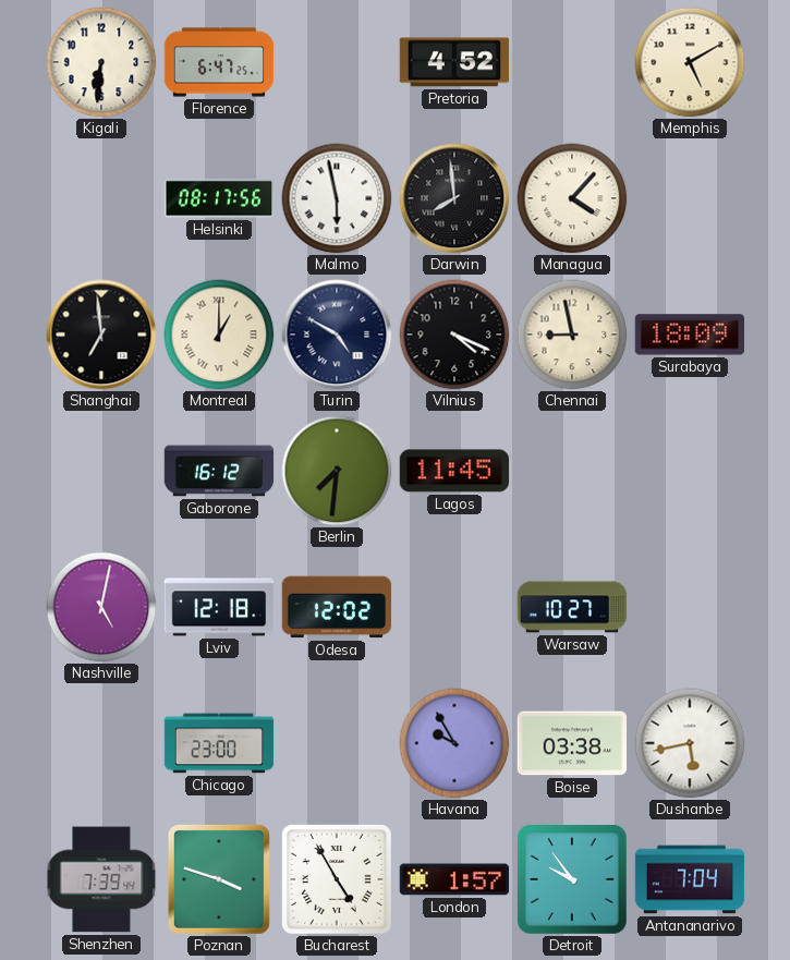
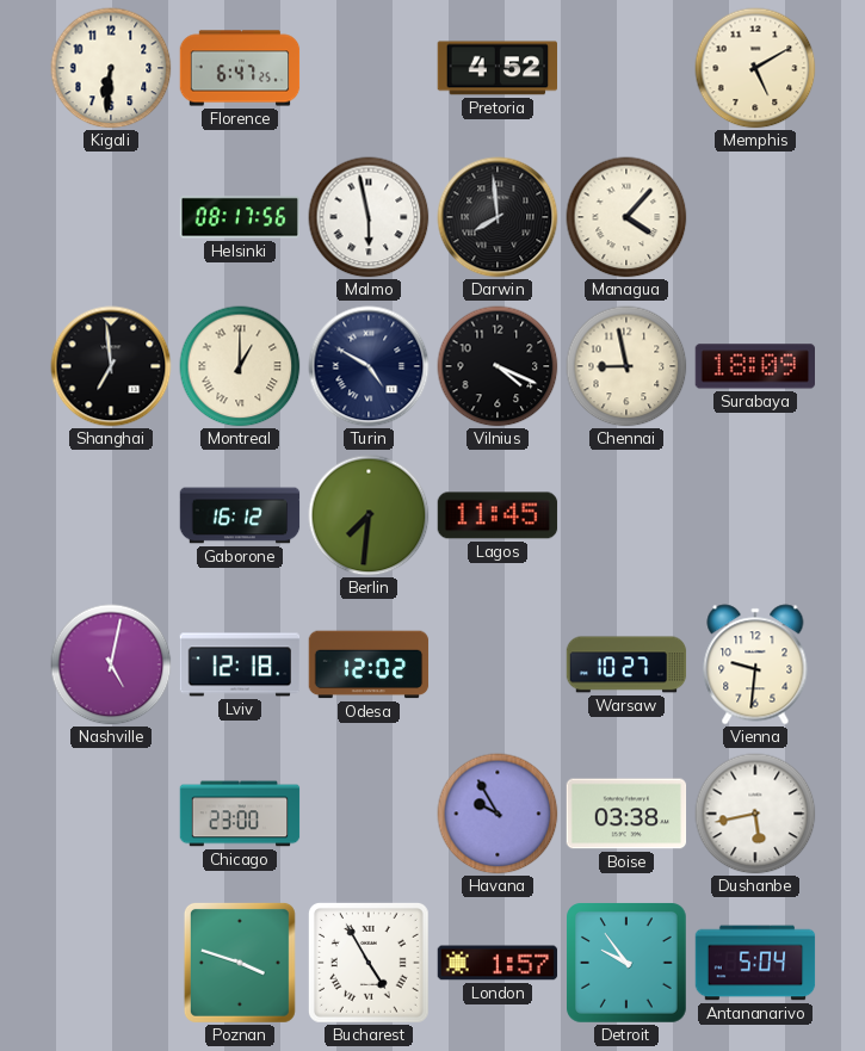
Vienna: none -> 9:31
Shenzhen: 7:39 -> none
Antananarivo: 7:04 -> 5:04
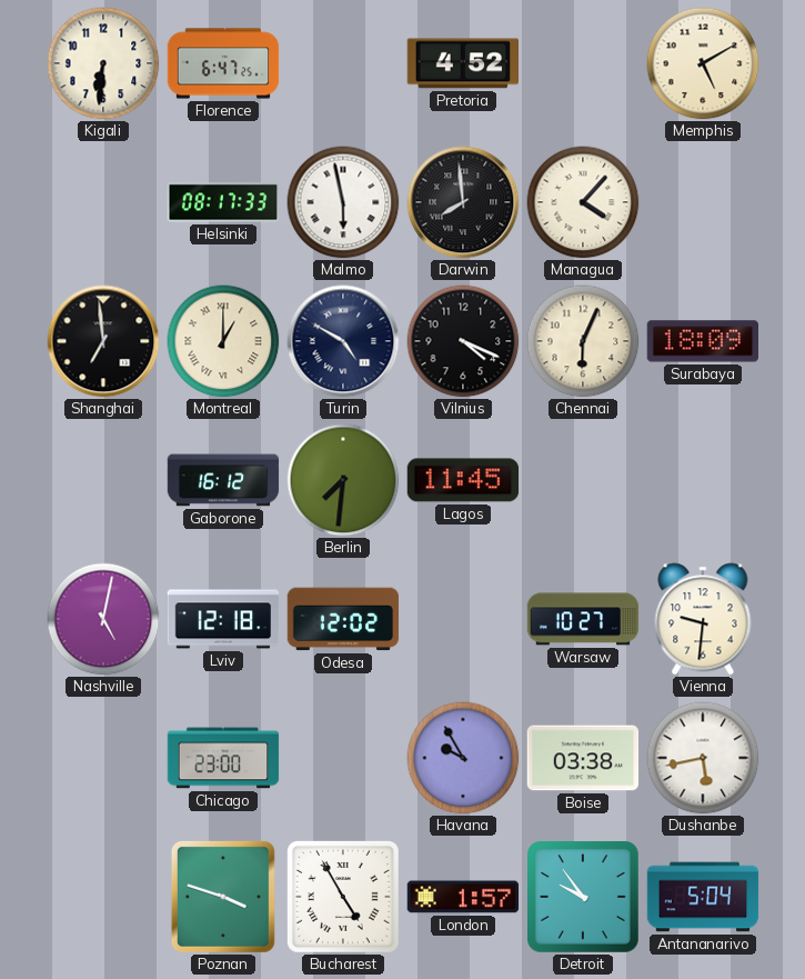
Helsinki: 08:17:56 -> 08:17:33
Chennai: 8:58 -> 6:04
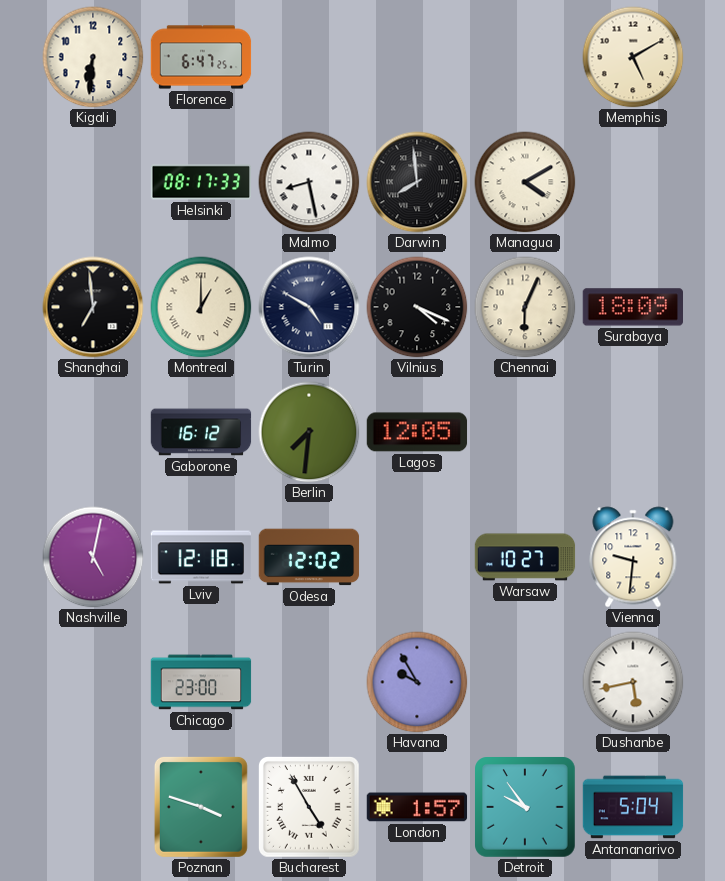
Pretoria: 4:52 -> none
Malmo: 5:58 -> 8:28
Managua: 4:07 -> 4:10
Lagos: 11:45 -> 12:05
Boise: 03:38 -> none
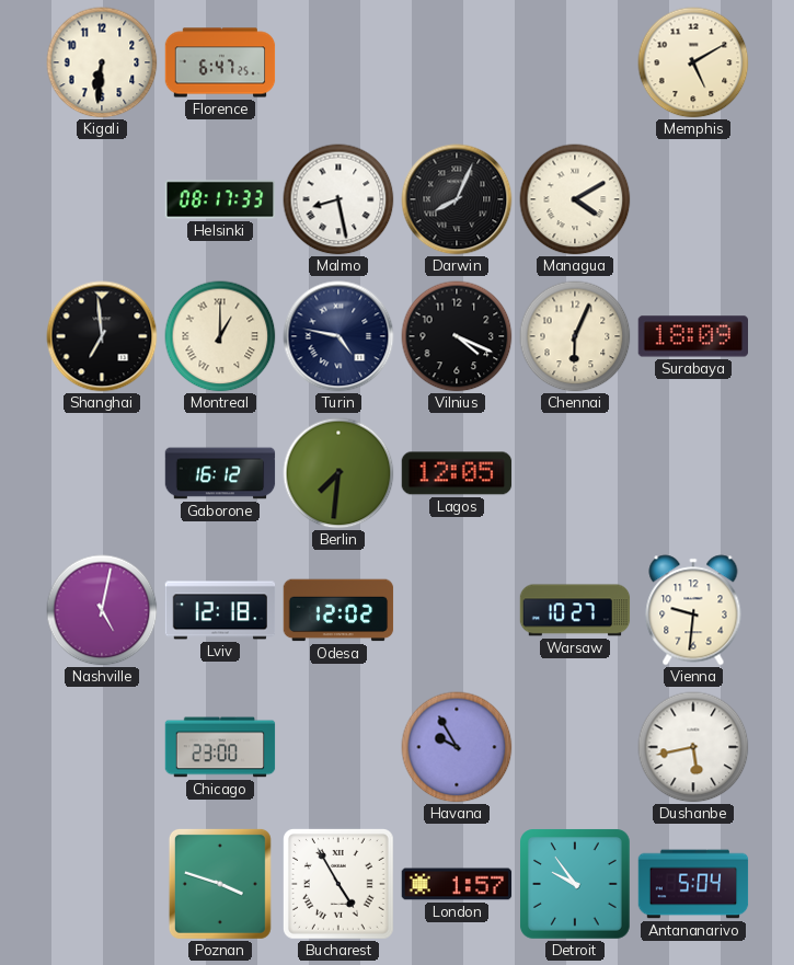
Darwin: 7:59 -> 8:04
Turin: 4:50 -> 4:47
